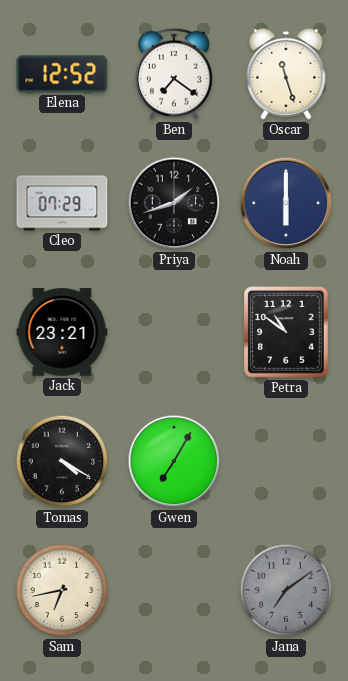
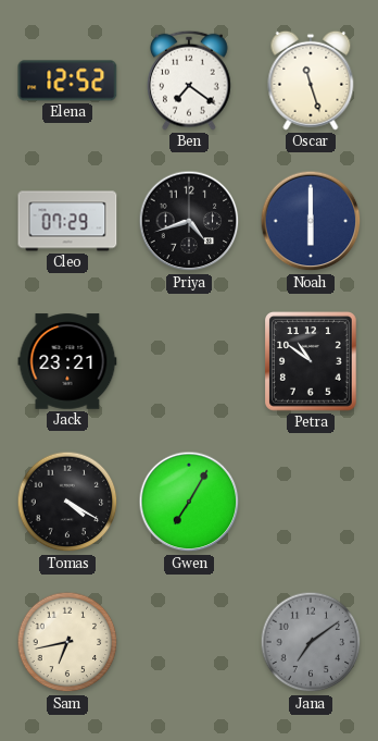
Priya: 1:42 -> 4:42
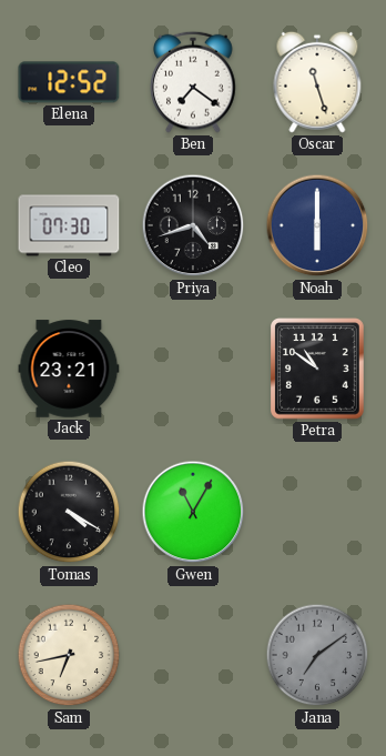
Cleo: 07:29 -> 07:30
Gwen: 7:05 -> 11:05
